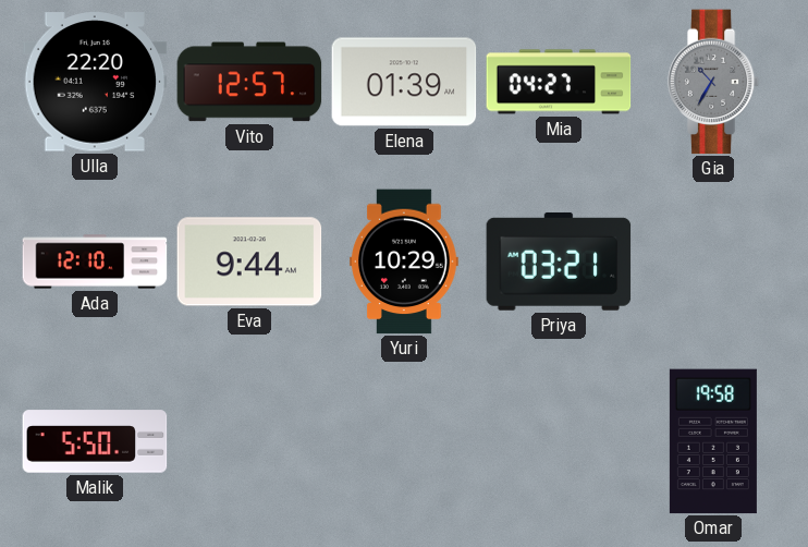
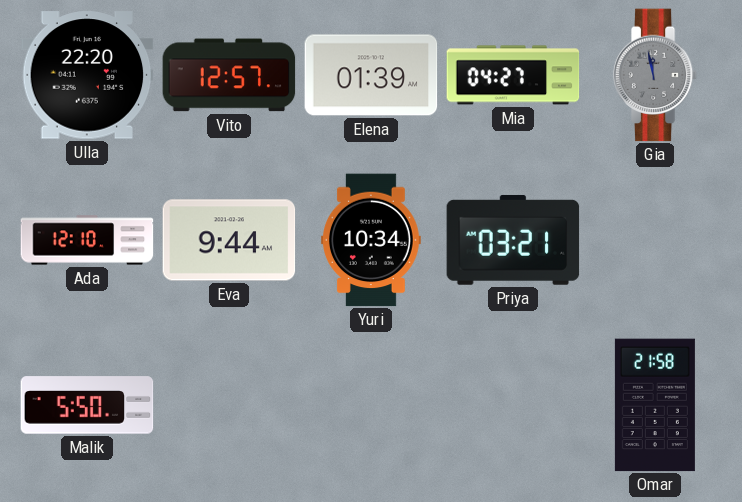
Gia: 10:35 -> 11:58
Yuri: 10:29 -> 10:34
Omar: 19:58 -> 21:58
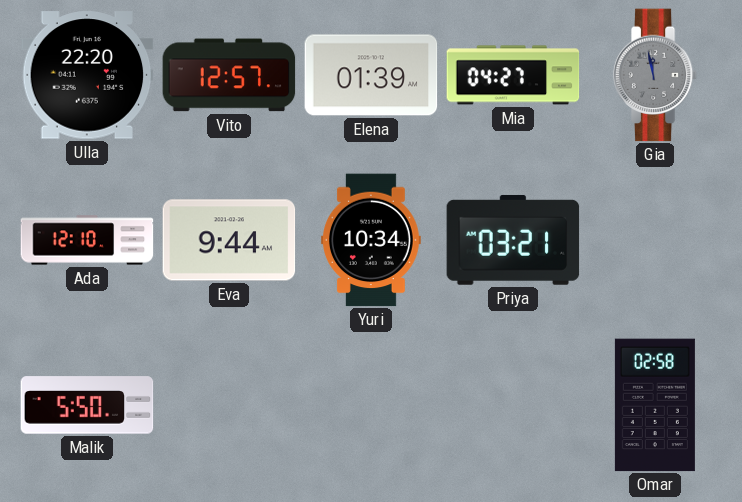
Omar: 21:58 -> 02:58
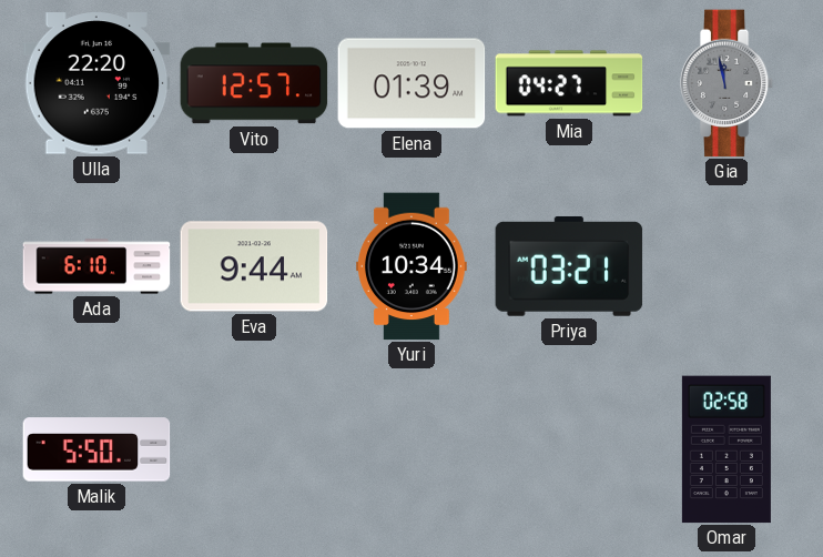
Ada: 12:10 -> 6:10
